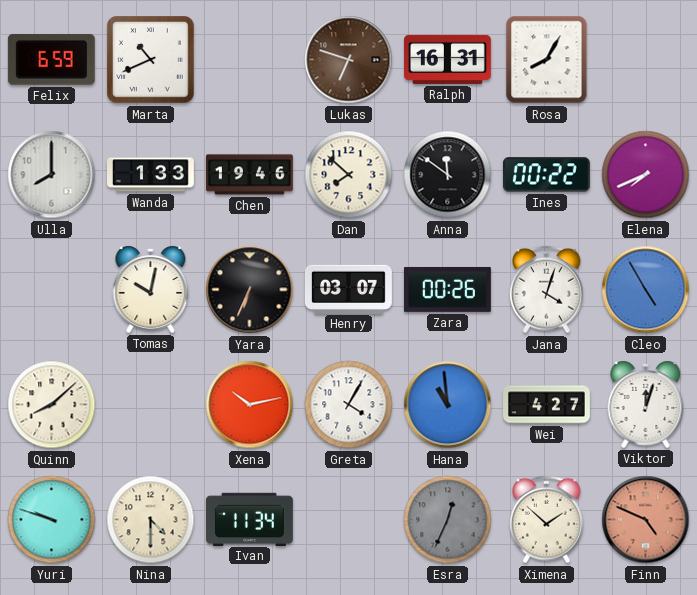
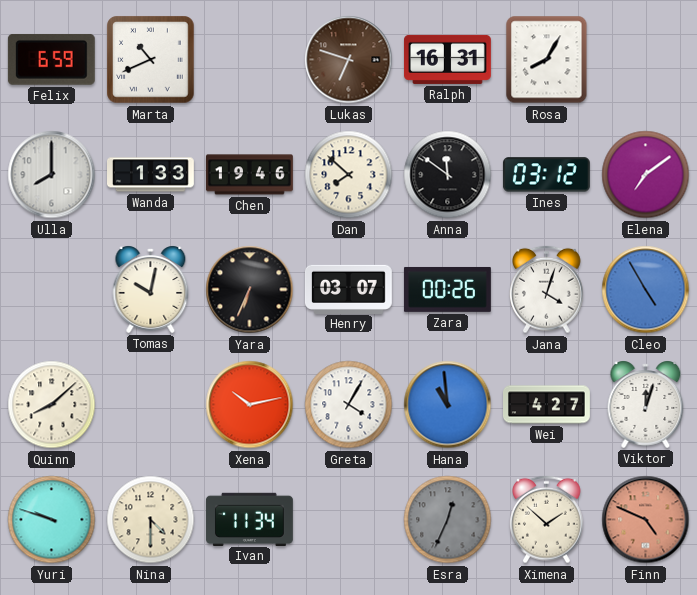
Ines: 00:22 -> 03:12
Elena: 7:41 -> 7:09
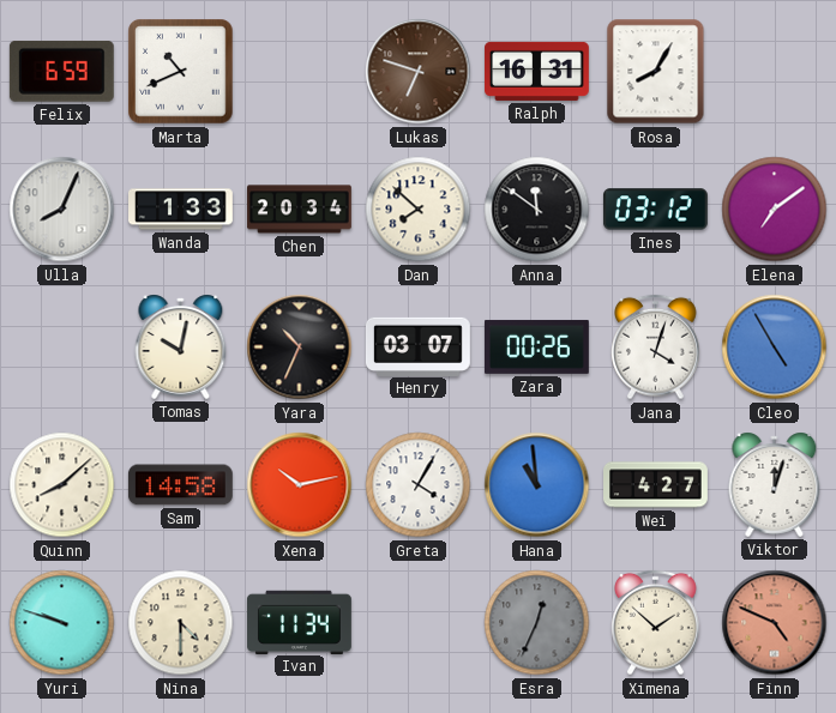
Ulla: 8:00 -> 8:04
Chen: 19:46 -> 20:34
Yara: 6:34 -> 10:34
Sam: none -> 14:58
